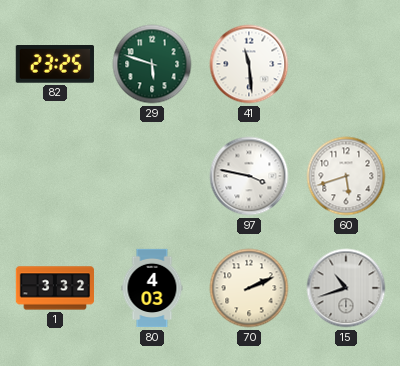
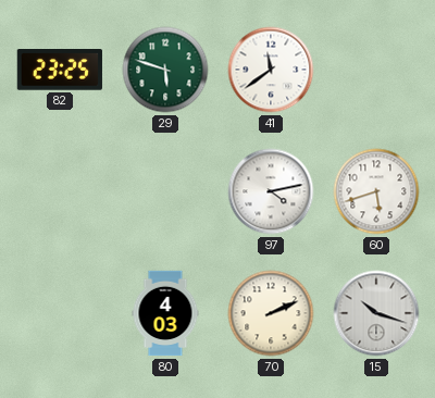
41: 11:29 -> 11:39
97: 3:47 -> 4:13
1: 3:32 -> none
15: 10:42 -> 10:18
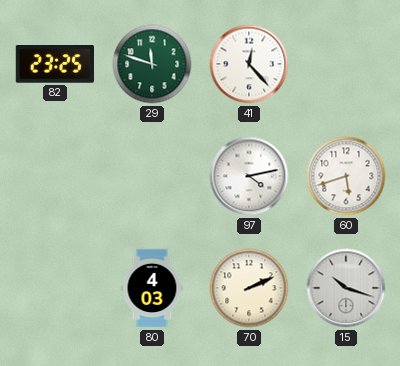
29: 5:48 -> 11:48
41: 11:39 -> 12:23
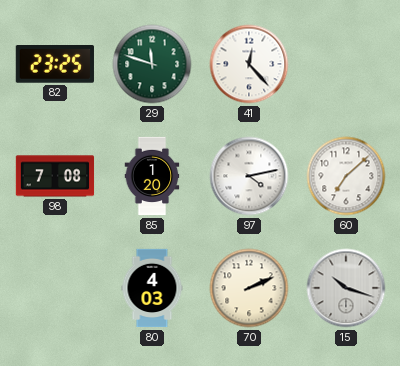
98: none -> 7:08
85: none -> 1:20
60: 5:42 -> 7:08
